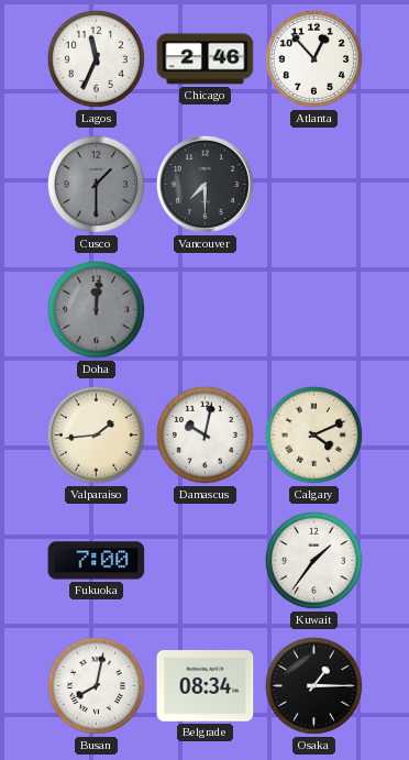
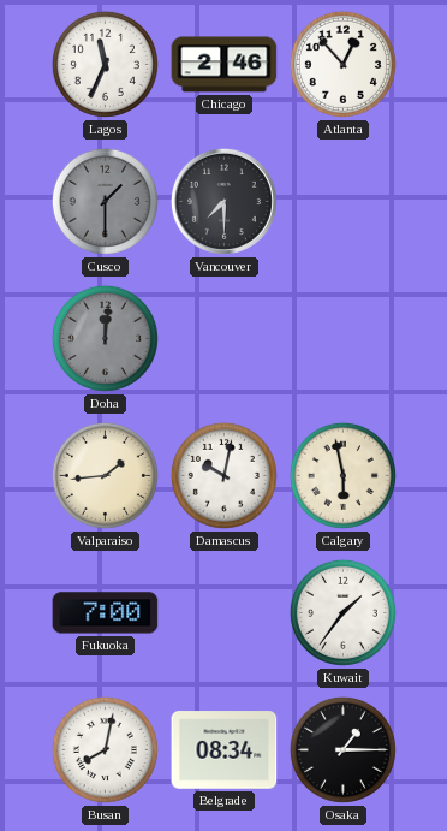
Calgary: 4:11 -> 5:58
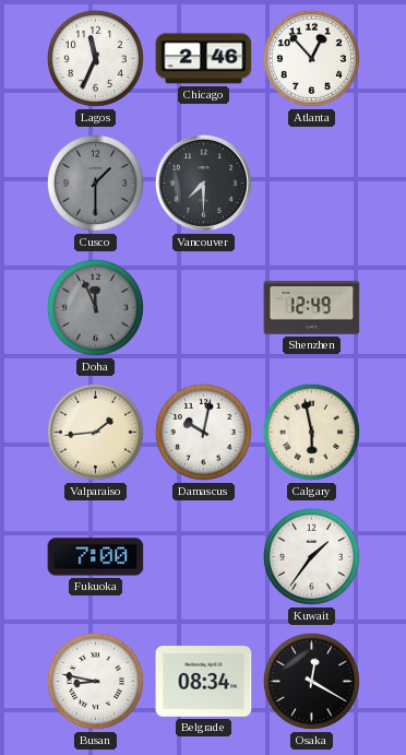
Doha: 12:01 -> 11:56
Shenzhen: none -> 12:49
Busan: 8:02 -> 8:47
Osaka: 1:15 -> 12:20
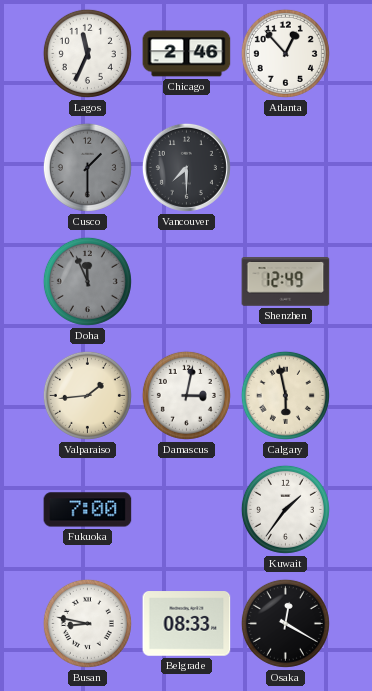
Damascus: 10:02 -> 3:02
Belgrade: 08:34 -> 08:33
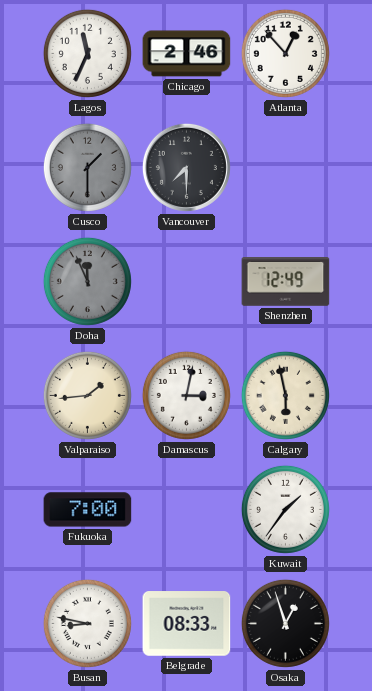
Osaka: 12:20 -> 12:57
